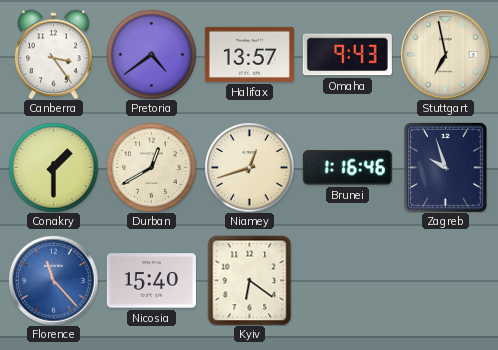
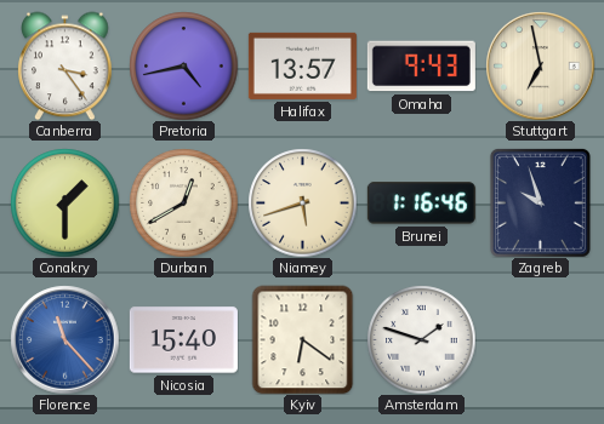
Pretoria: 4:39 -> 4:43
Niamey: 12:42 -> 5:42
Amsterdam: none -> 1:48
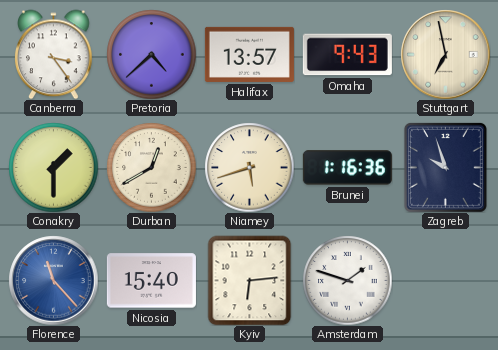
Pretoria: 4:43 -> 4:38
Brunei: 1:16:46 -> 1:16:36
Kyiv: 6:21 -> 6:14
